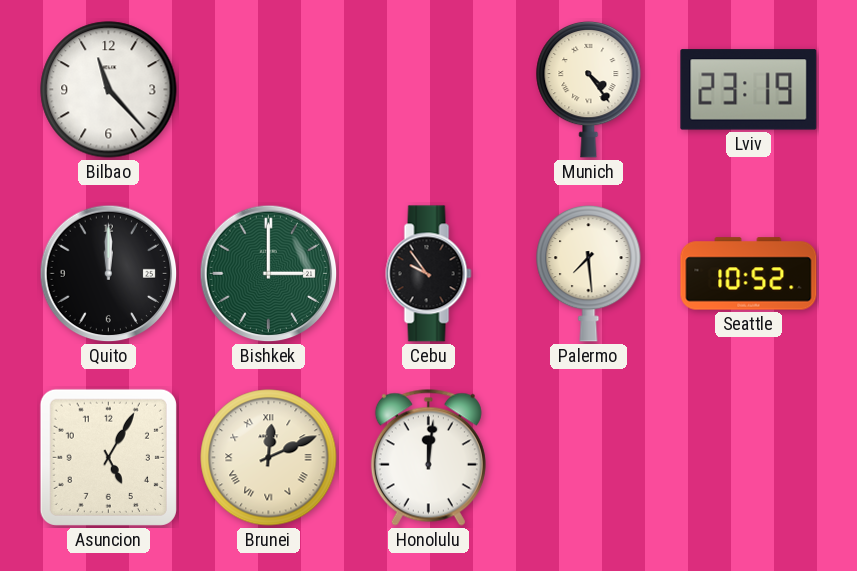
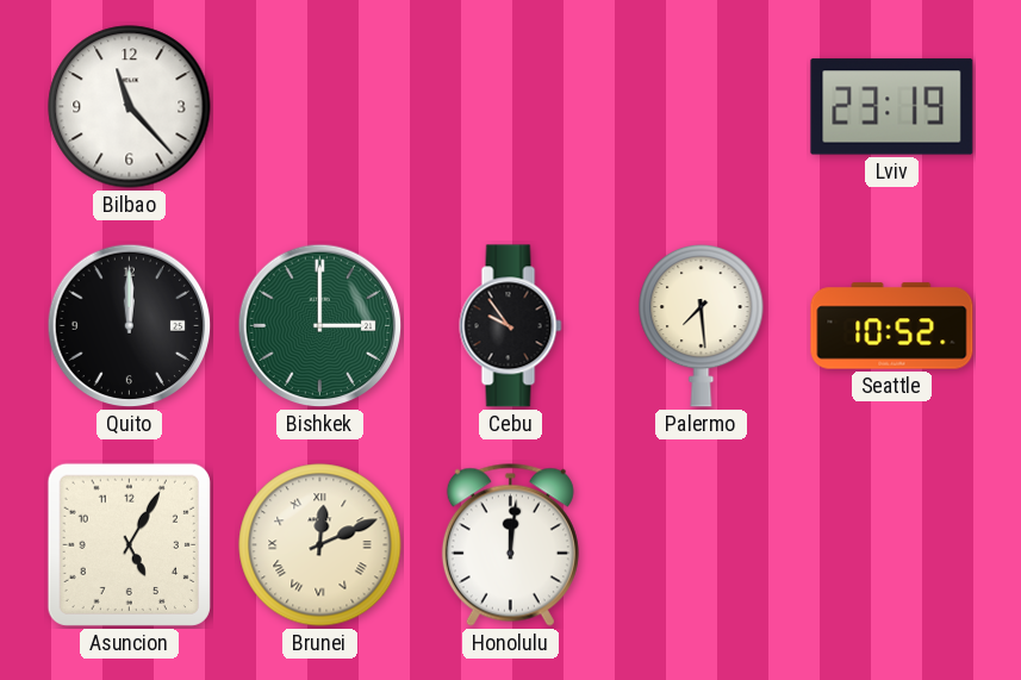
Munich: 4:24 -> none
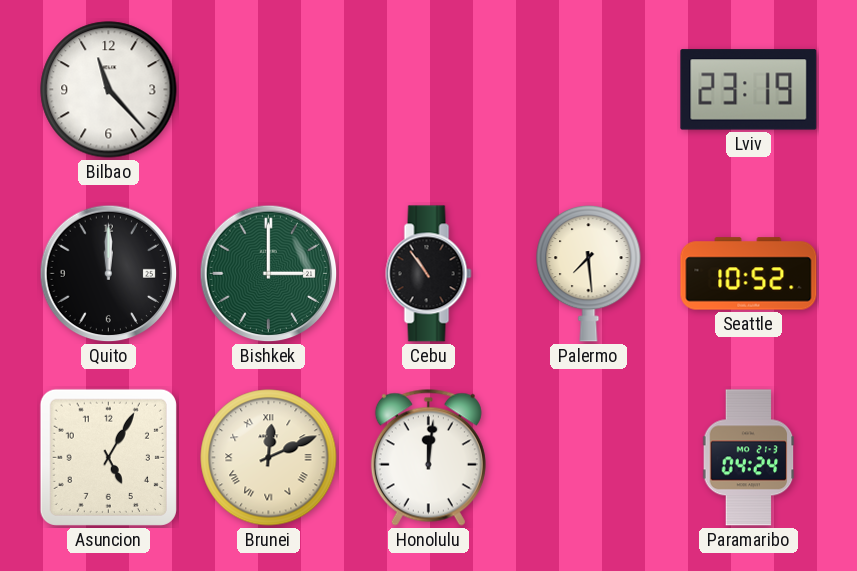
Cebu: 9:54 -> 10:54
Paramaribo: none -> 04:24
